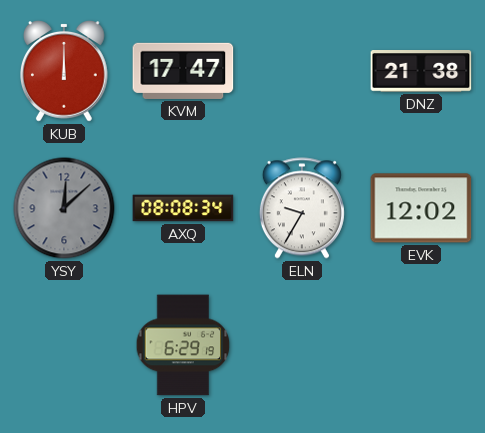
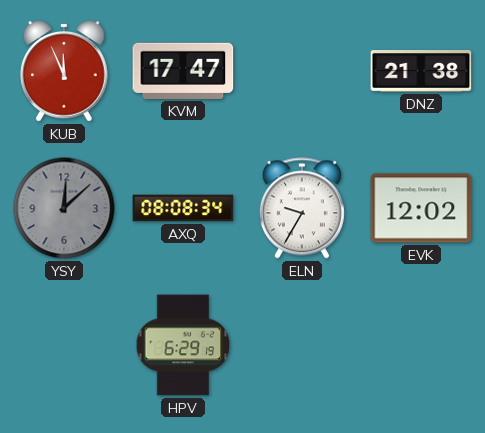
KUB: 12:00 -> 11:56
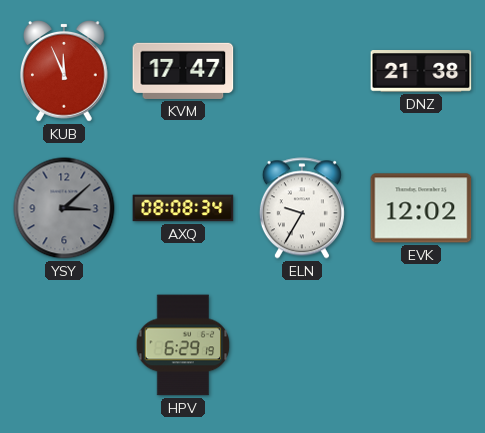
YSY: 12:08 -> 3:08
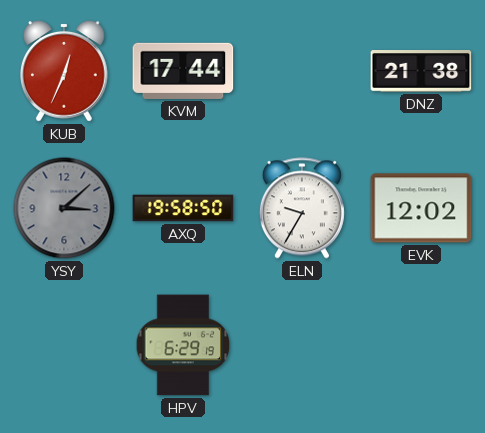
KUB: 11:56 -> 12:34
KVM: 17:47 -> 17:44
AXQ: 08:08 -> 19:58
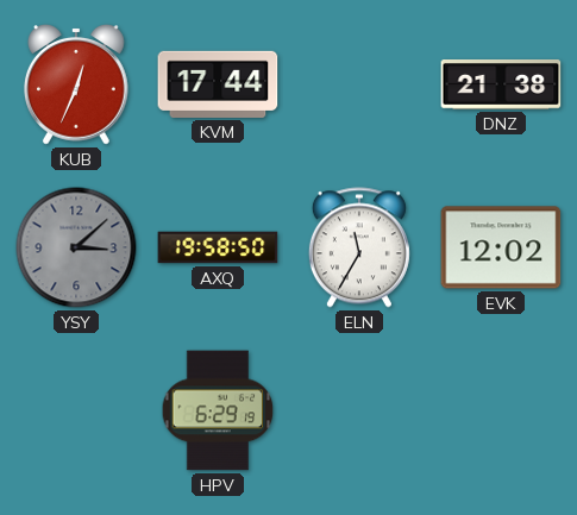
ELN: 9:35 -> 11:35
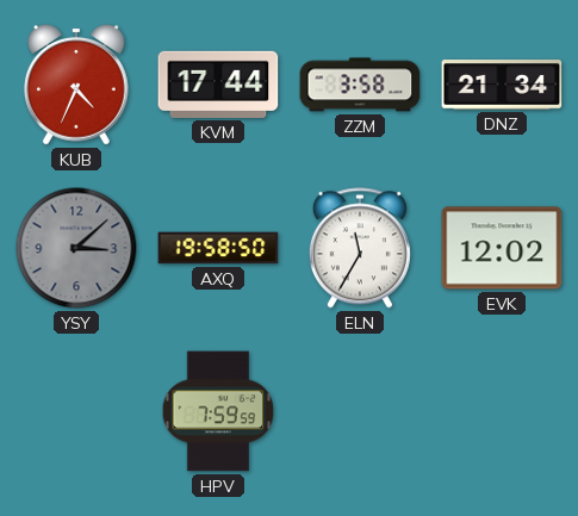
KUB: 12:34 -> 4:34
ZZM: none -> 3:58
DNZ: 21:38 -> 21:34
HPV: 6:29 -> 7:59
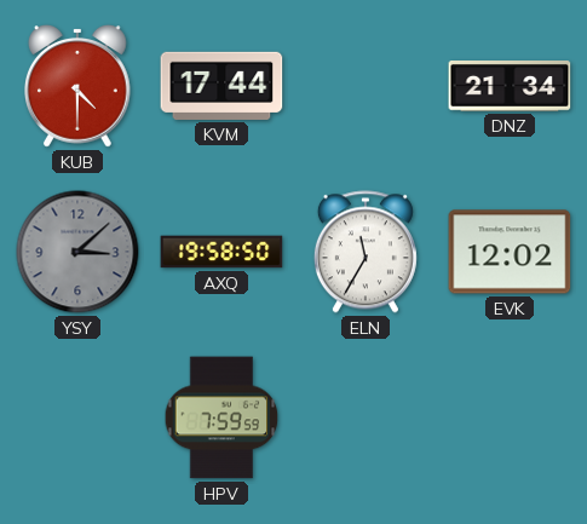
KUB: 4:34 -> 4:30
ZZM: 3:58 -> none
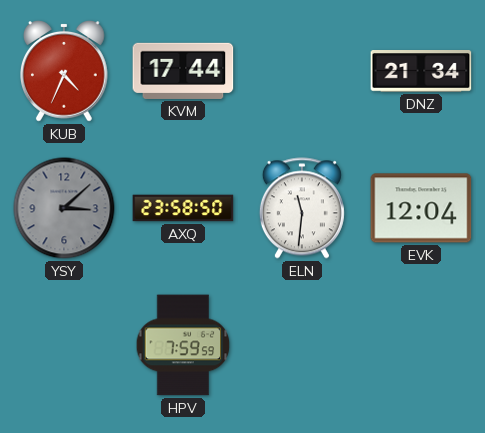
KUB: 4:30 -> 4:34
AXQ: 19:58 -> 23:58
ELN: 11:35 -> 11:31
EVK: 12:02 -> 12:04
